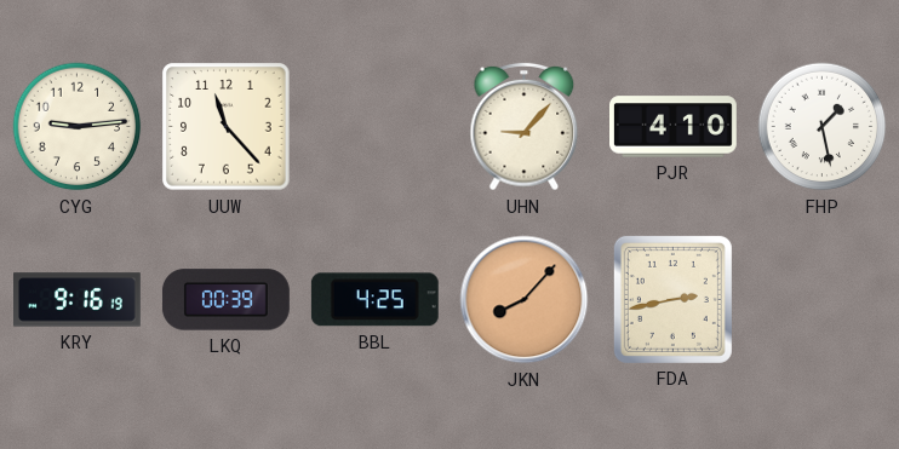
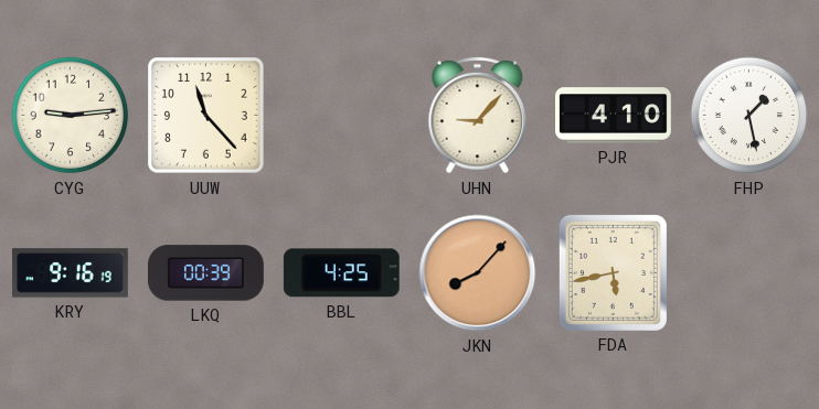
FDA: 2:43 -> 5:43
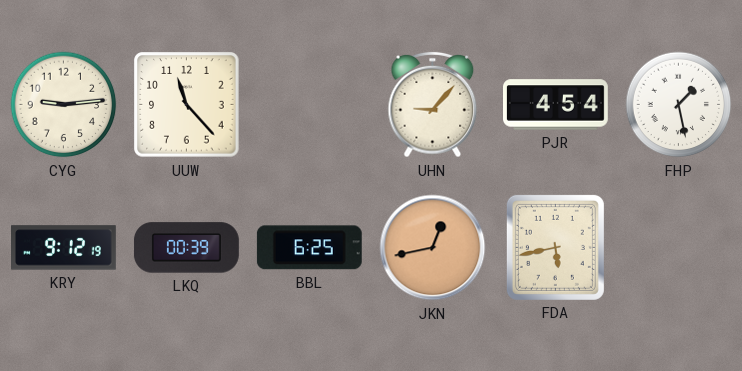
PJR: 4:10 -> 4:54
KRY: 9:16 -> 9:12
BBL: 4:25 -> 6:25
JKN: 8:07 -> 12:43
